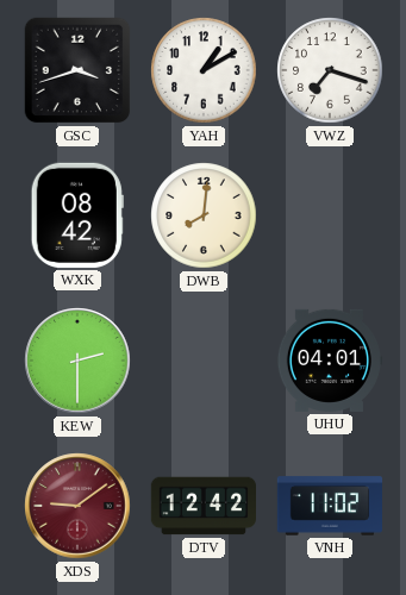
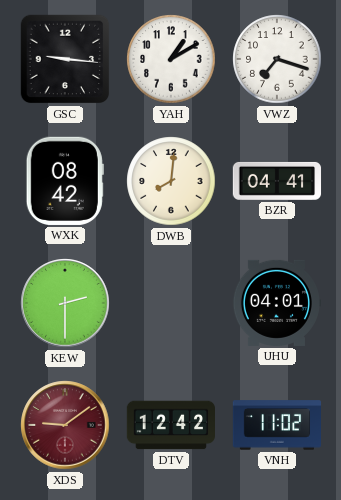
GSC: 3:42 -> 9:16
BZR: none -> 04:41
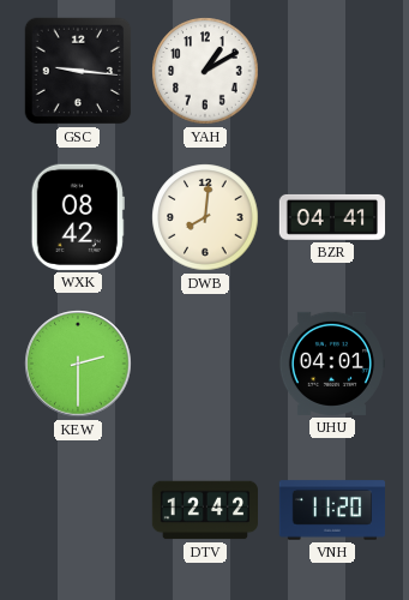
VWZ: 7:18 -> none
XDS: 9:09 -> none
VNH: 11:02 -> 11:20
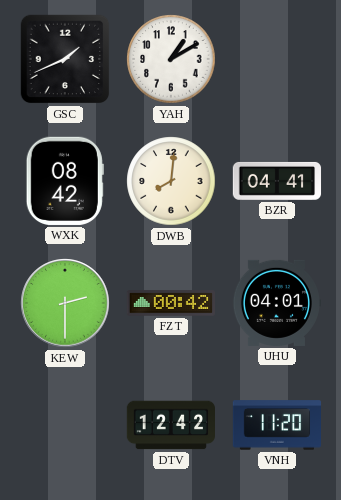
GSC: 9:16 -> 1:41
FZT: none -> 00:42
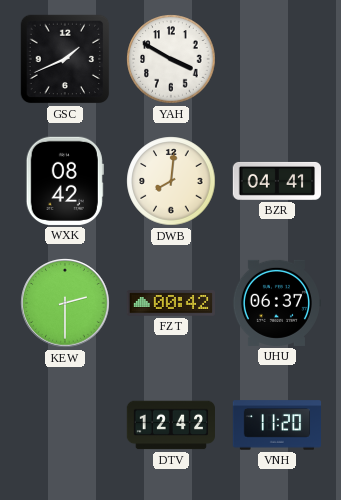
YAH: 1:10 -> 3:50
UHU: 04:01 -> 06:37
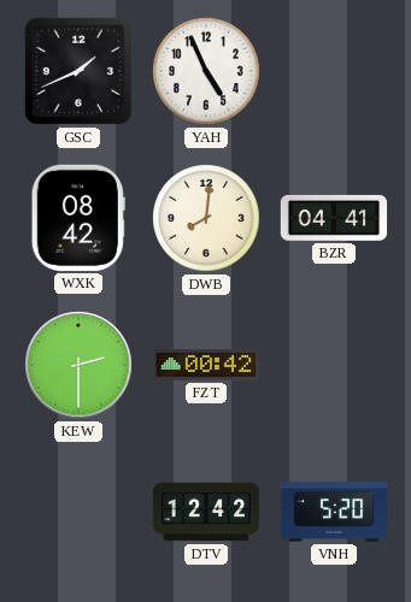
YAH: 3:50 -> 4:56
UHU: 06:37 -> none
VNH: 11:20 -> 5:20
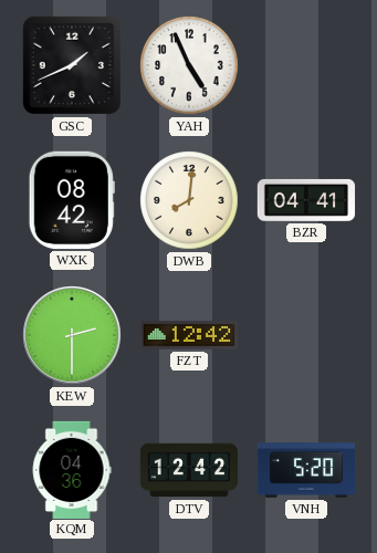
FZT: 00:42 -> 12:42
KQM: none -> 04:36
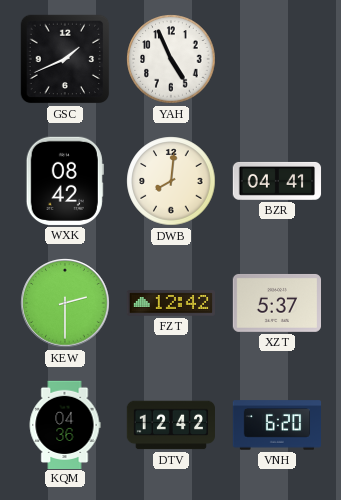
XZT: none -> 5:37
VNH: 5:20 -> 6:20
